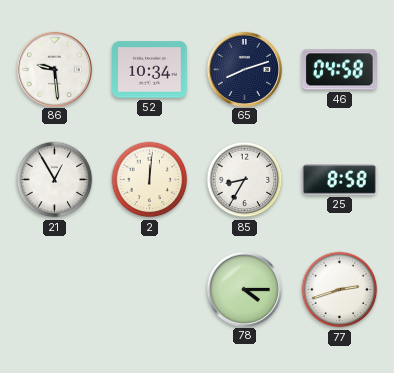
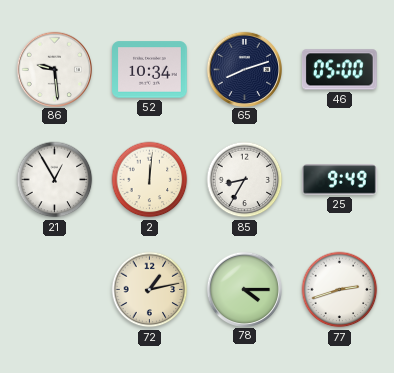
46: 04:58 -> 05:00
25: 8:58 -> 9:49
72: none -> 1:13
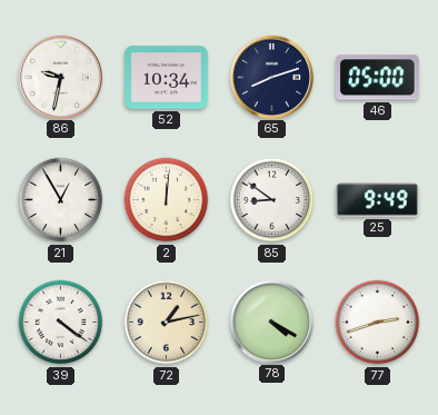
86: 9:29 -> 9:32
85: 8:35 -> 8:51
39: none -> 4:21
78: 4:15 -> 4:20
